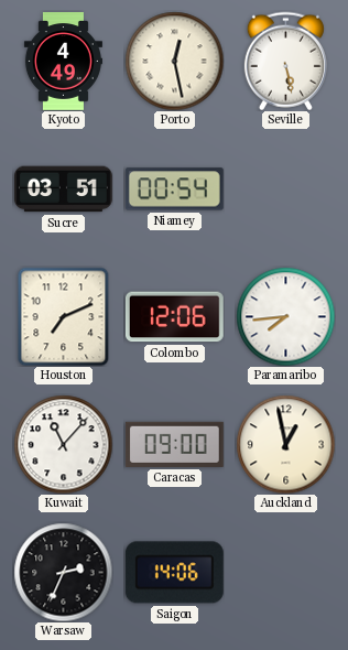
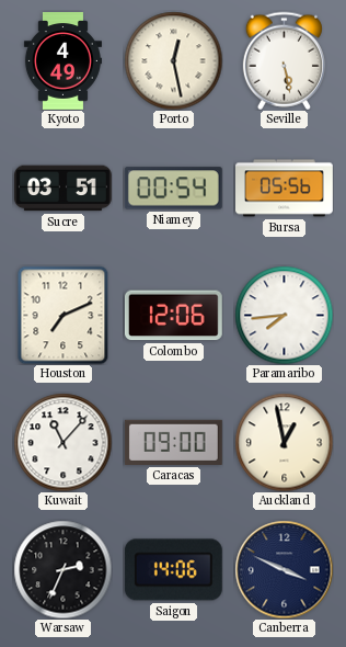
Bursa: none -> 05:56
Canberra: none -> 3:49
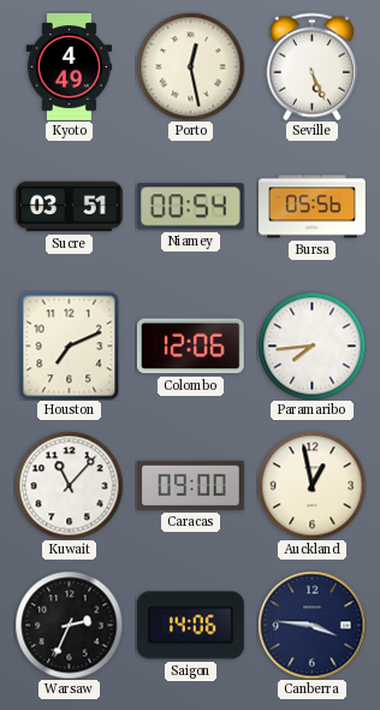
Seville: 5:28 -> 5:26
Canberra: 3:49 -> 3:46
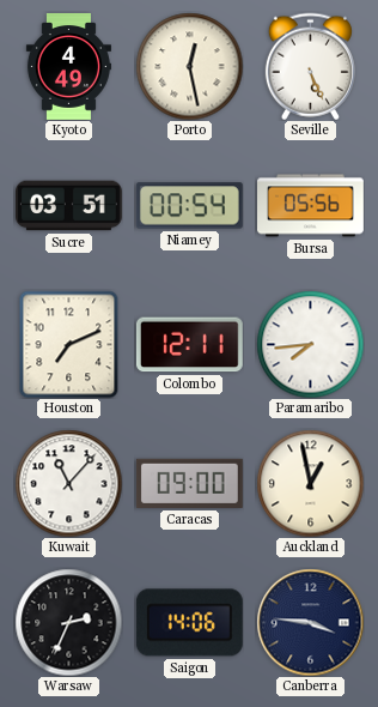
Colombo: 12:06 -> 12:11
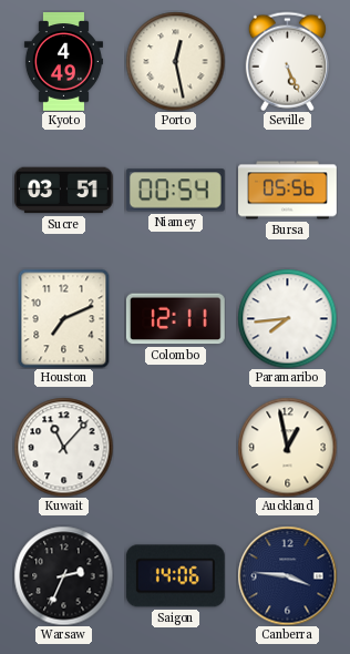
Caracas: 09:00 -> none
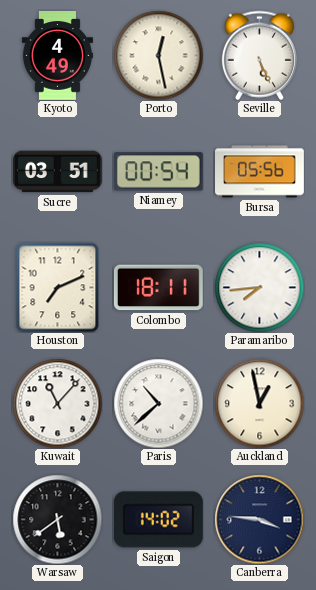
Colombo: 12:11 -> 18:11
Paris: none -> 10:38
Warsaw: 2:34 -> 5:39
Saigon: 14:06 -> 14:02
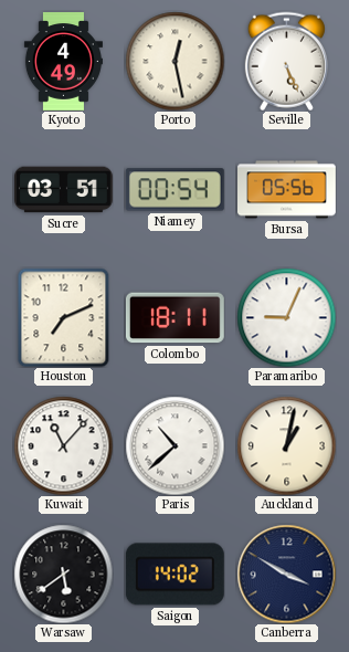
Paramaribo: 7:44 -> 9:04
Auckland: 12:58 -> 1:02
Canberra: 3:46 -> 3:50
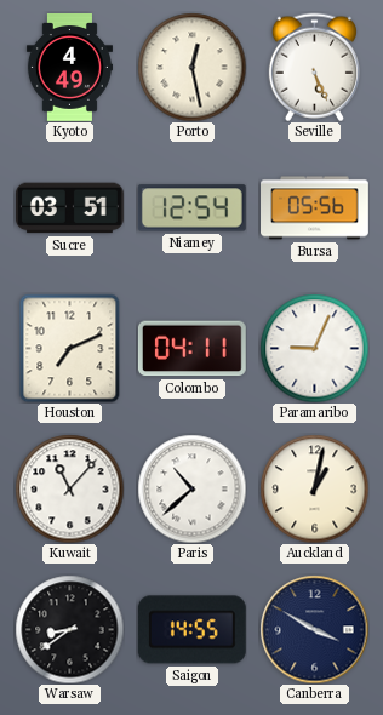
Niamey: 00:54 -> 12:54
Colombo: 18:11 -> 04:11
Warsaw: 5:39 -> 8:39
Saigon: 14:02 -> 14:55
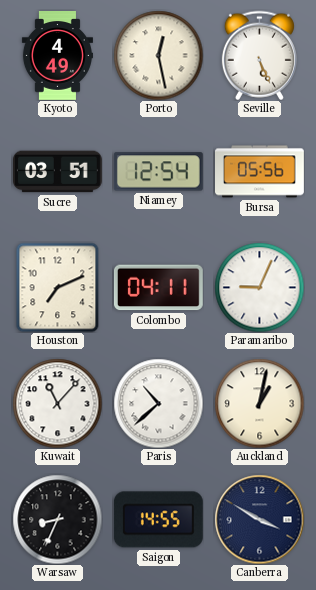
Warsaw: 8:39 -> 8:34
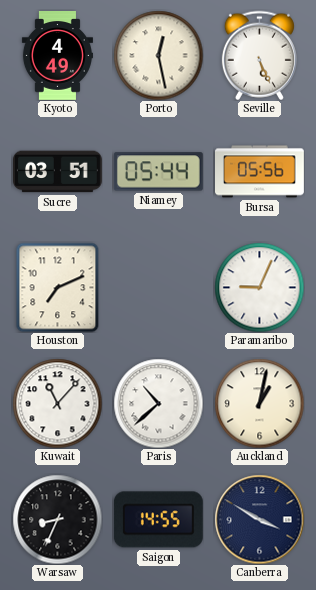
Niamey: 12:54 -> 05:44
Colombo: 04:11 -> none
